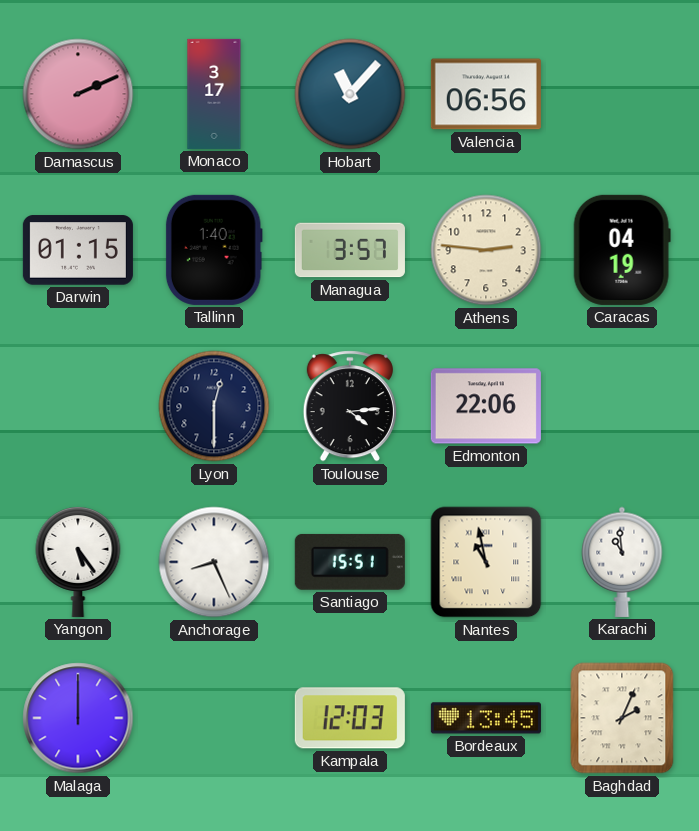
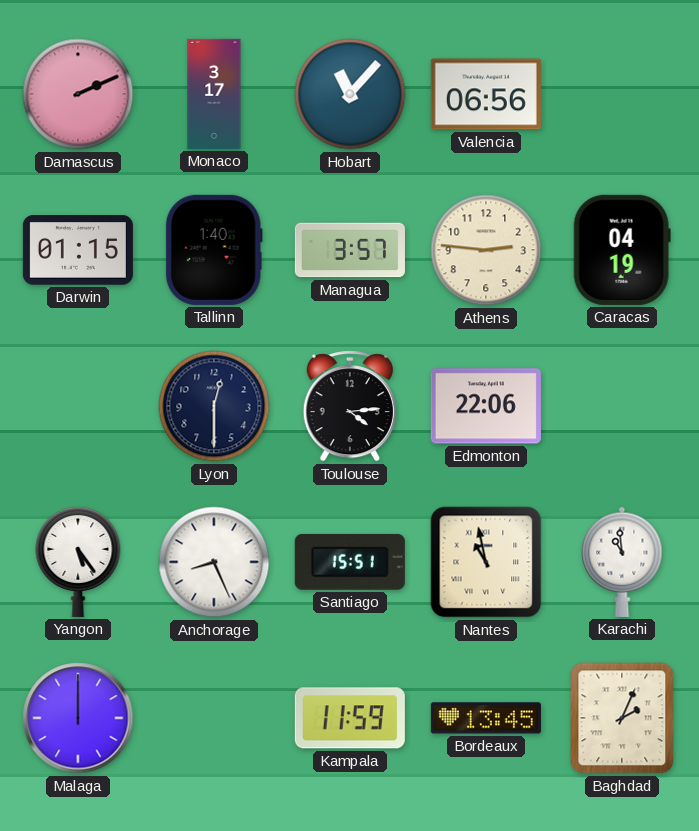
Kampala: 12:03 -> 11:59
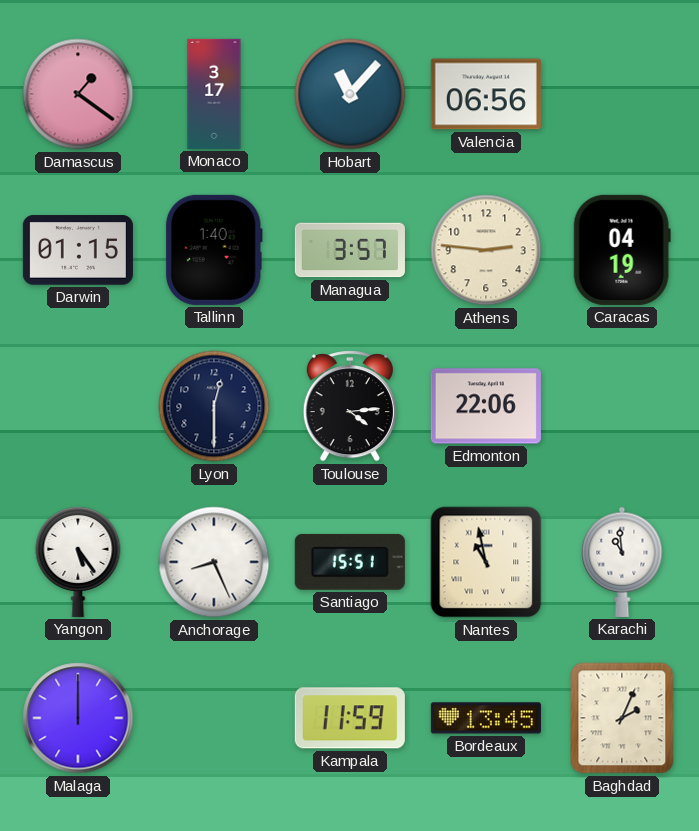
Damascus: 2:11 -> 1:21
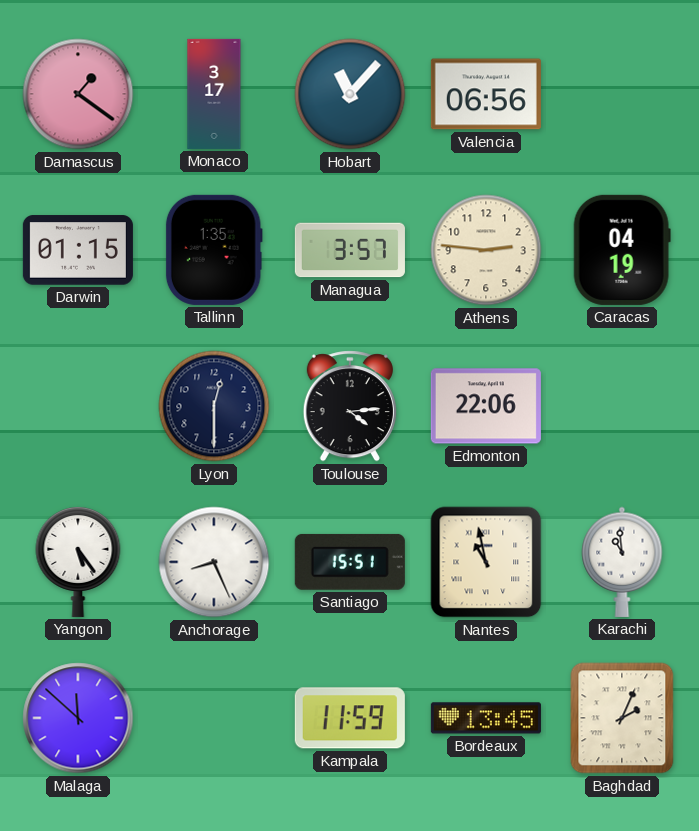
Tallinn: 1:40 -> 1:35
Malaga: 12:00 -> 11:52
